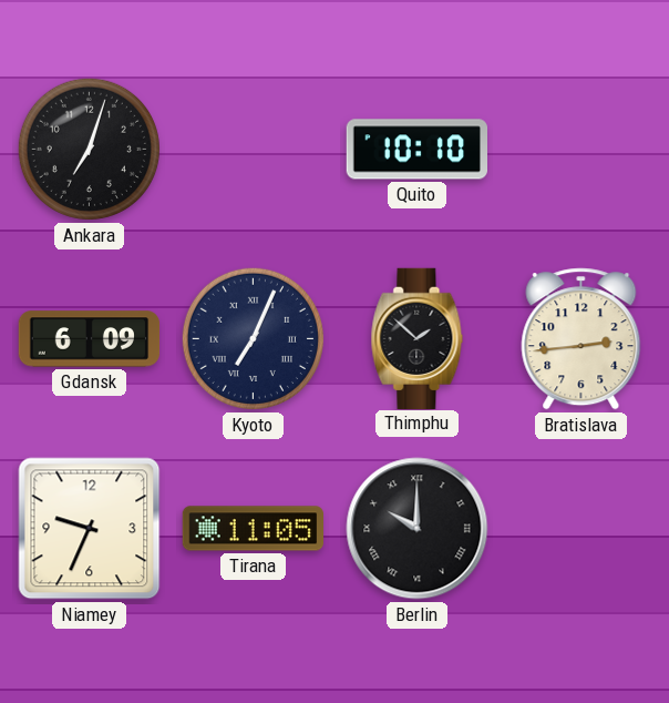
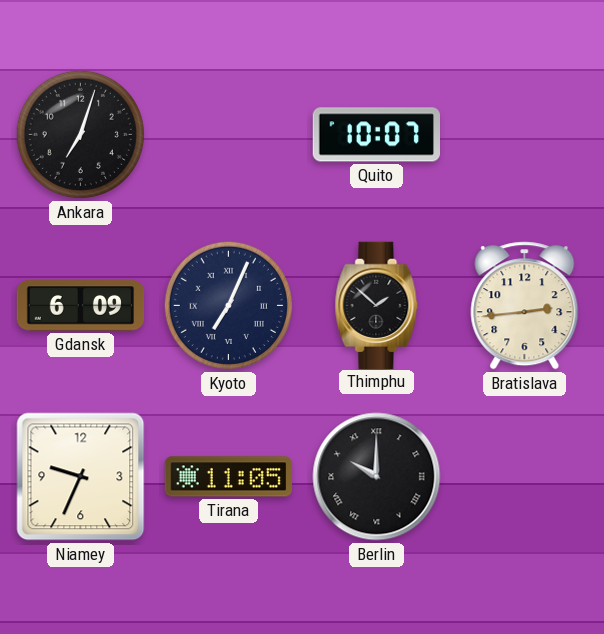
Quito: 10:10 -> 10:07
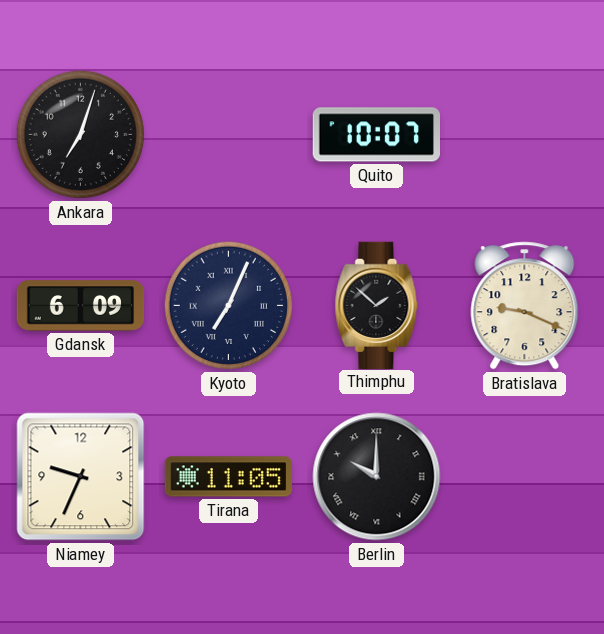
Bratislava: 2:44 -> 9:19
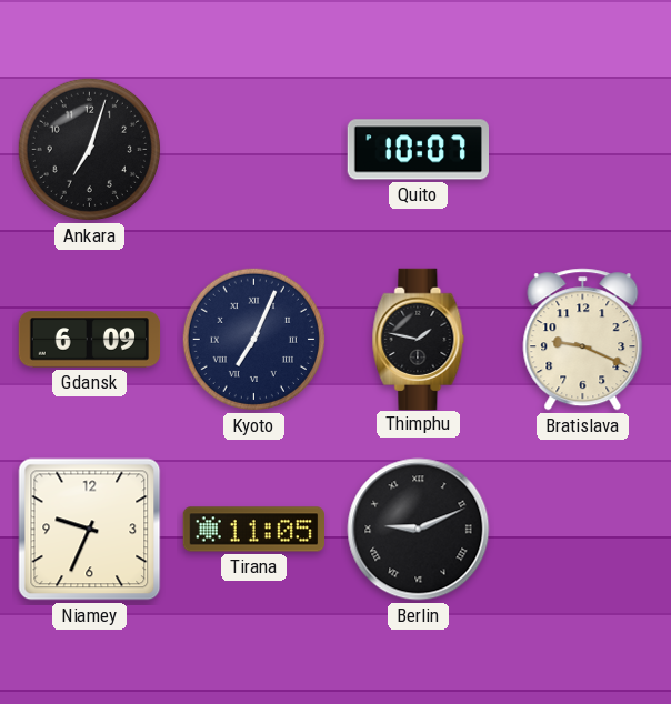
Thimphu: 1:52 -> 1:47
Berlin: 10:00 -> 9:11
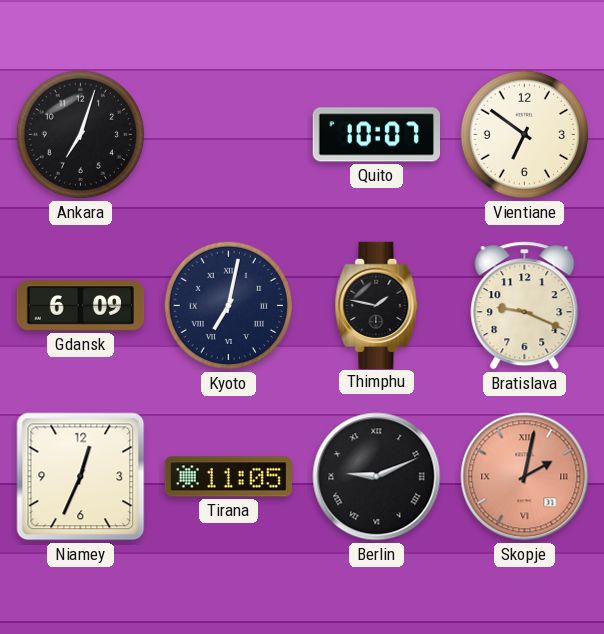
Vientiane: none -> 6:51
Kyoto: 7:04 -> 7:02
Niamey: 9:34 -> 12:34
Skopje: none -> 2:02
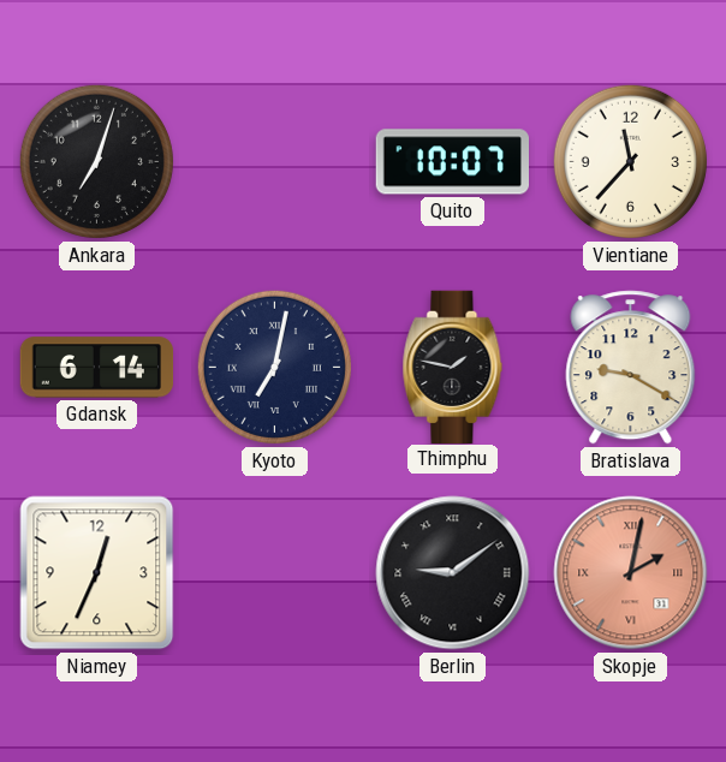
Vientiane: 6:51 -> 11:37
Gdansk: 6:09 -> 6:14
Bratislava: 9:19 -> 9:20
Tirana: 11:05 -> none
Berlin: 9:11 -> 9:09
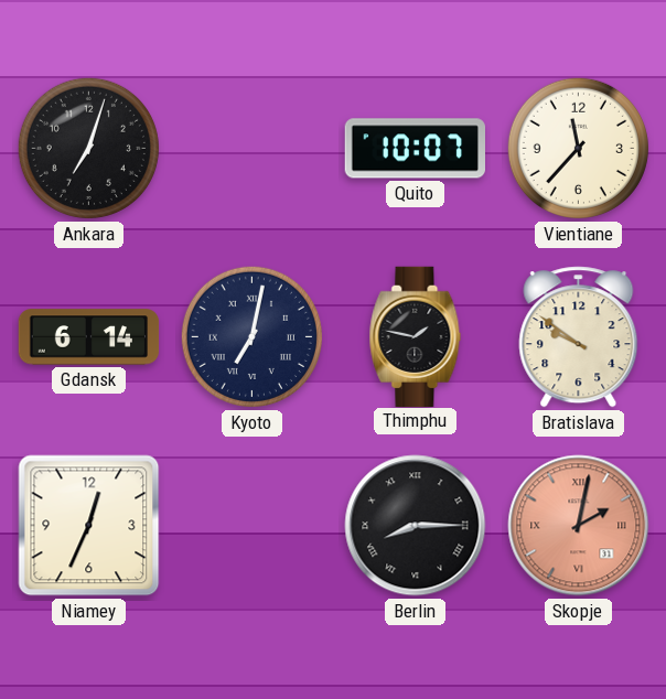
Bratislava: 9:20 -> 9:51
Berlin: 9:09 -> 8:15
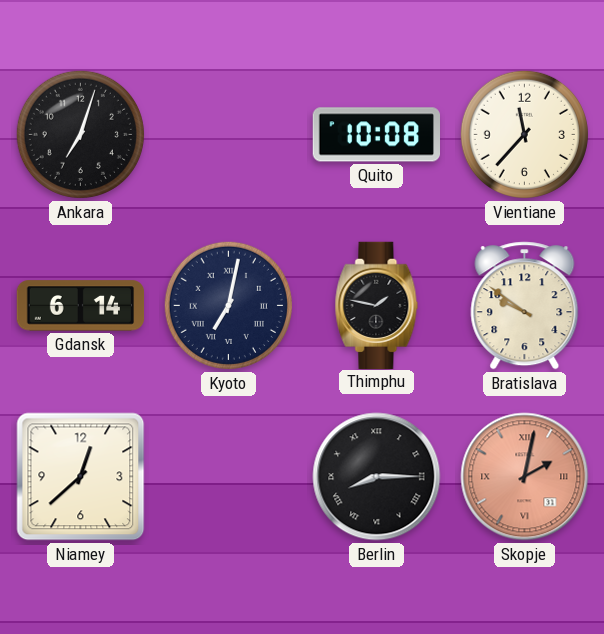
Quito: 10:07 -> 10:08
Niamey: 12:34 -> 12:38
